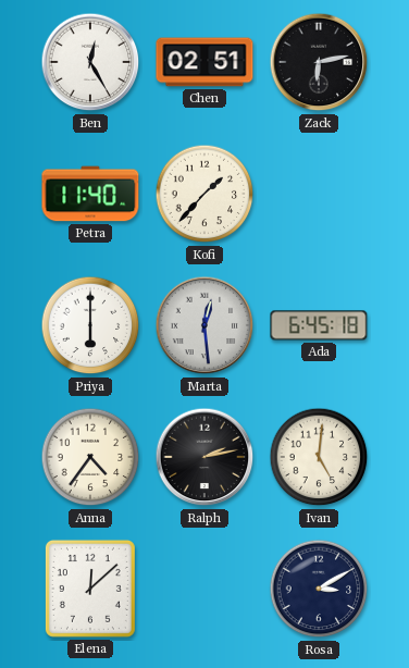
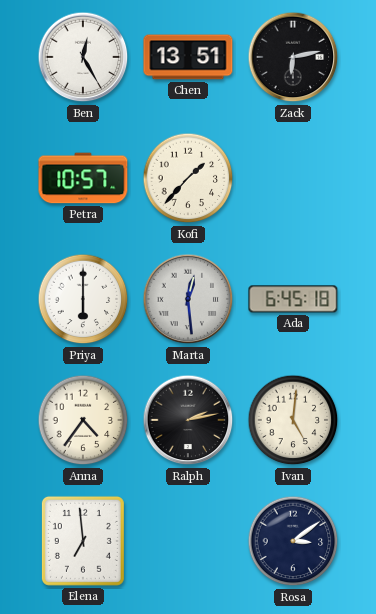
Chen: 02:51 -> 13:51
Petra: 11:40 -> 10:57
Elena: 12:08 -> 6:59
Rosa: 3:10 -> 3:09
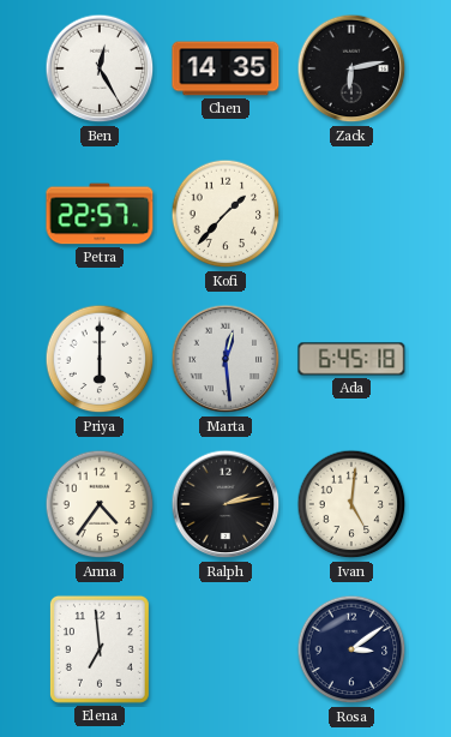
Chen: 13:51 -> 14:35
Petra: 10:57 -> 22:57
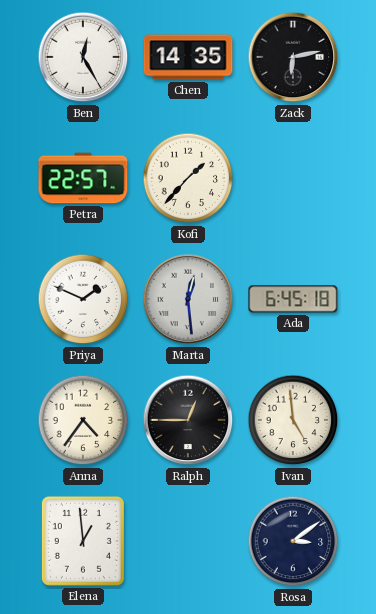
Priya: 6:00 -> 1:49
Ralph: 2:13 -> 12:45
Ivan: 5:01 -> 4:59
Elena: 6:59 -> 12:59
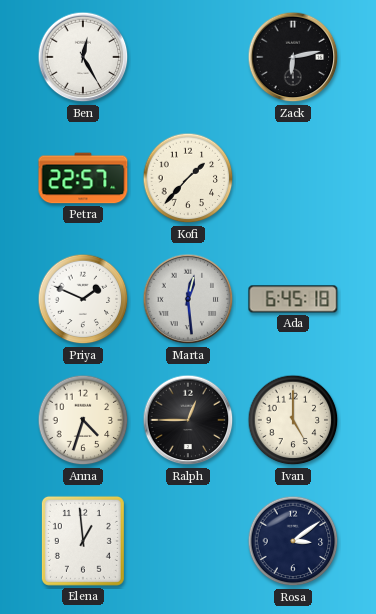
Chen: 14:35 -> none
Anna: 4:36 -> 4:33
Ivan: 4:59 -> 5:00
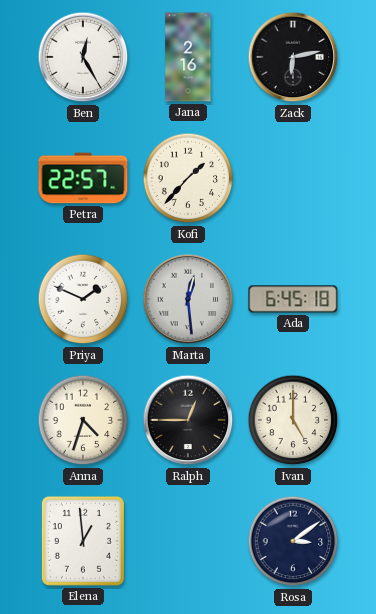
Jana: none -> 2:16
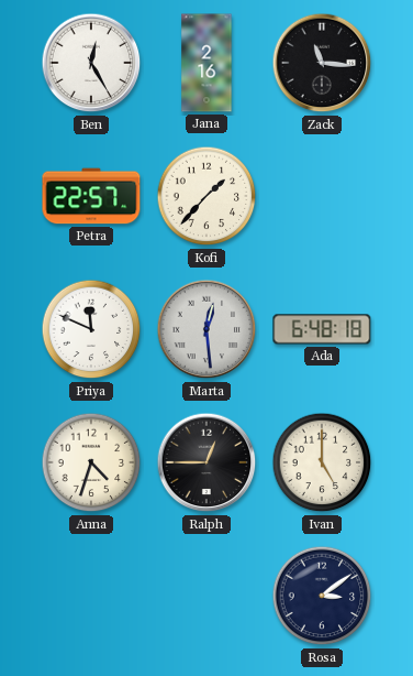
Zack: 6:13 -> 11:16
Priya: 1:49 -> 11:49
Ada: 6:45 -> 6:48
Elena: 12:59 -> none
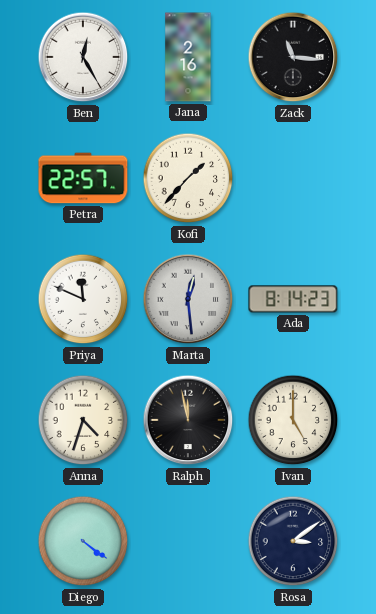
Ada: 6:48 -> 8:14
Ralph: 12:45 -> 11:58
Diego: none -> 4:21
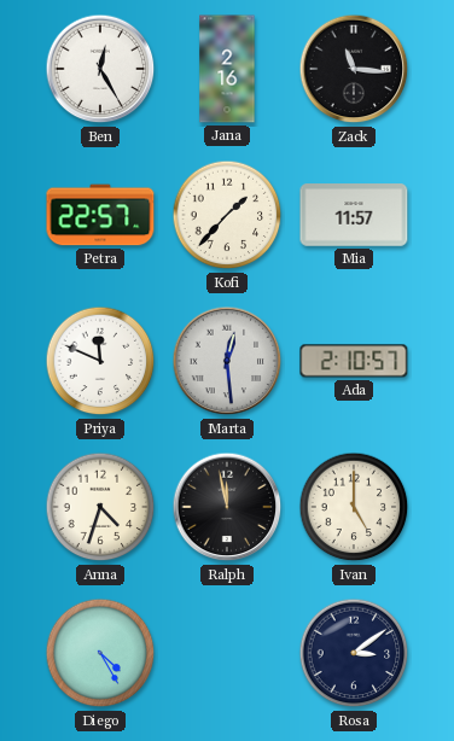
Mia: none -> 11:57
Ada: 8:14 -> 2:10
Diego: 4:21 -> 4:25
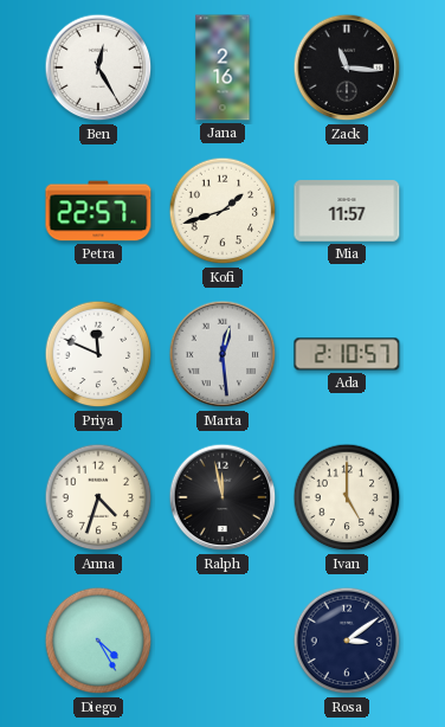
Kofi: 1:37 -> 1:42
